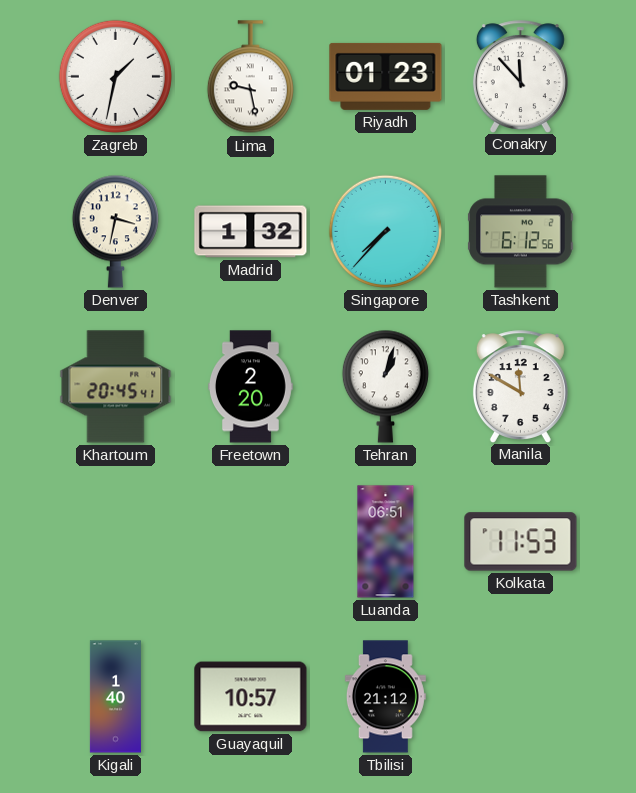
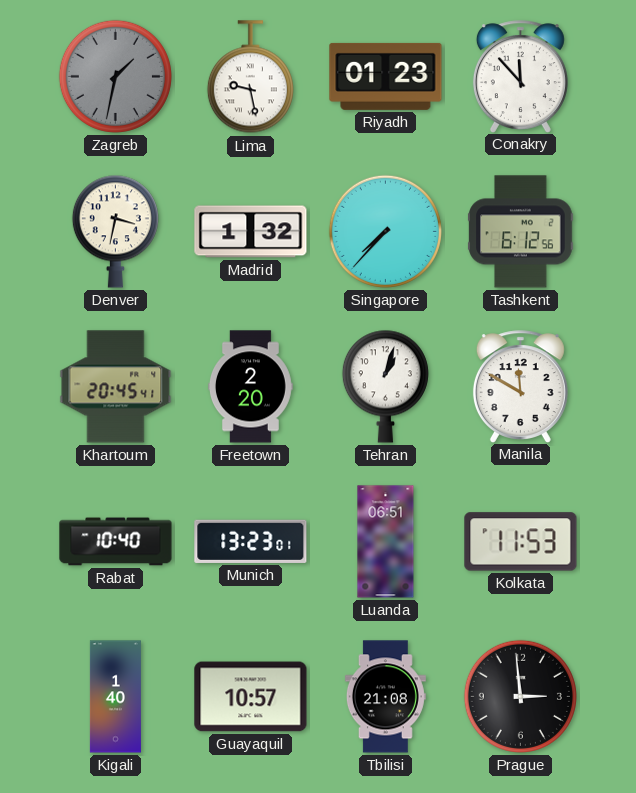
Zagreb dial: white -> grey
Rabat: none -> 10:40
Munich: none -> 13:23
Tbilisi: 21:12 -> 21:08
Prague: none -> 2:59
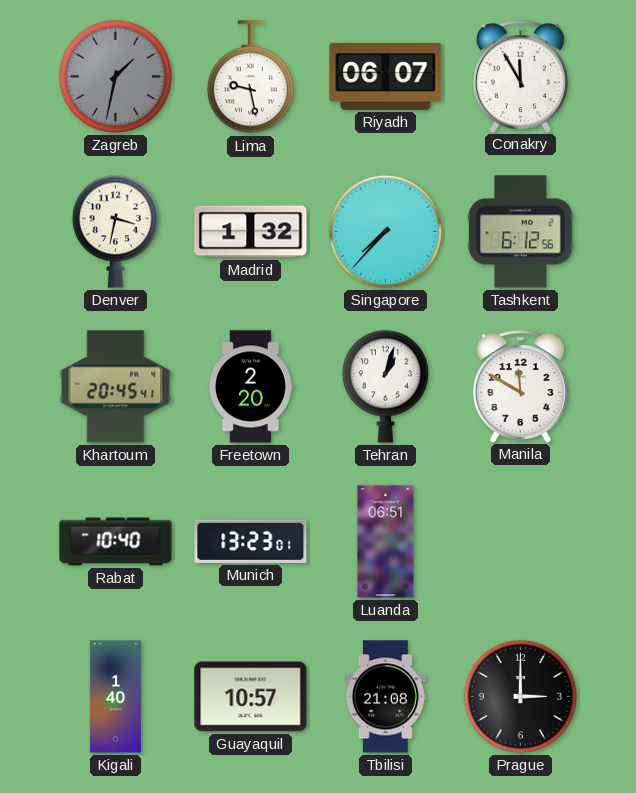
Riyadh: 01:23 -> 06:07
Conakry: 11:53 -> 11:55
Kolkata: 11:53 -> none
Prague: 2:59 -> 3:00
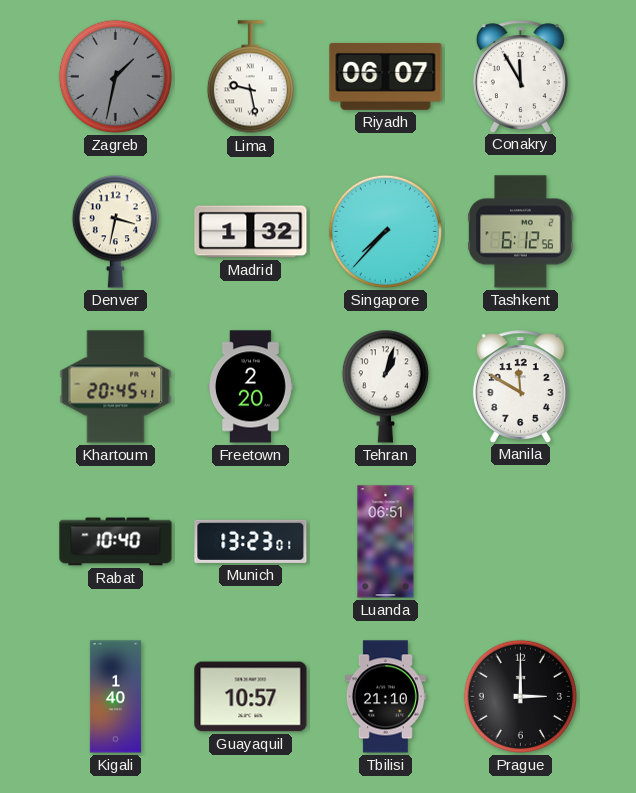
Tbilisi: 21:08 -> 21:10
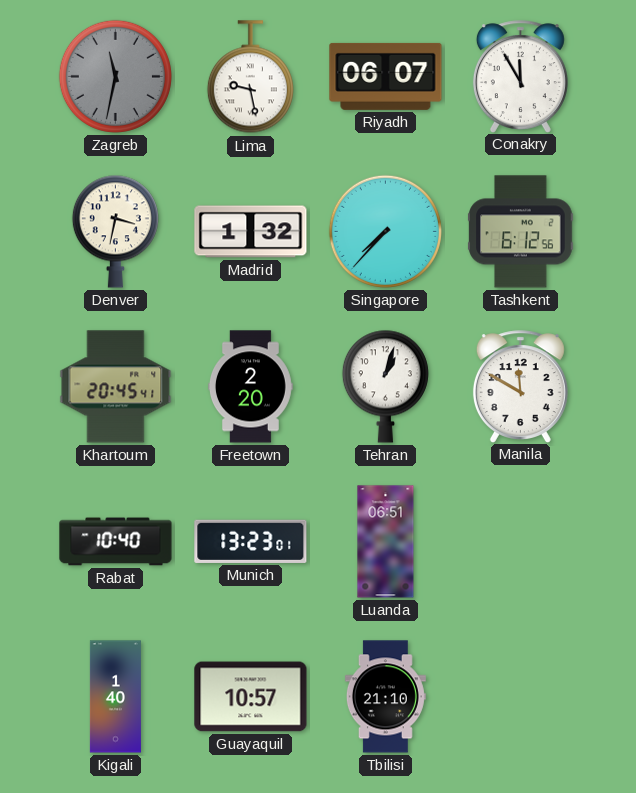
Zagreb: 1:32 -> 11:32
Prague: 3:00 -> none
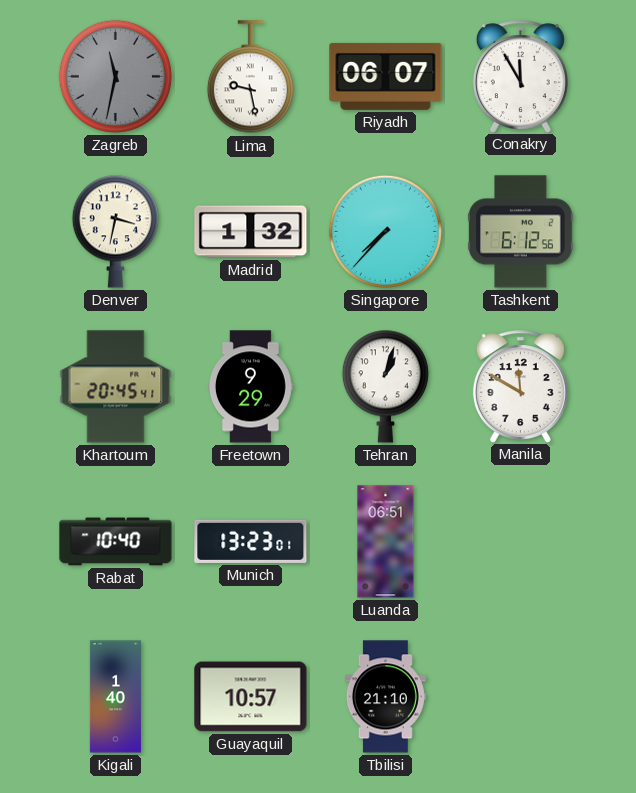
Freetown: 2:20 -> 9:29
